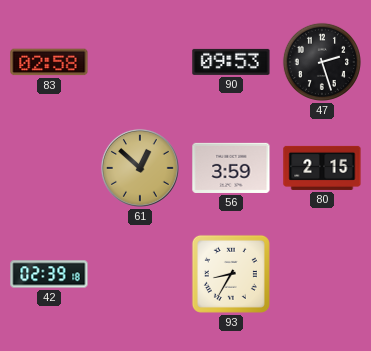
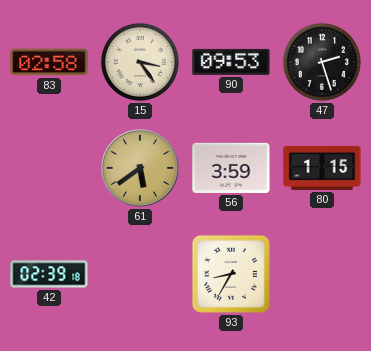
15: none -> 3:24
61: 12:52 -> 5:39
80: 2:15 -> 1:15
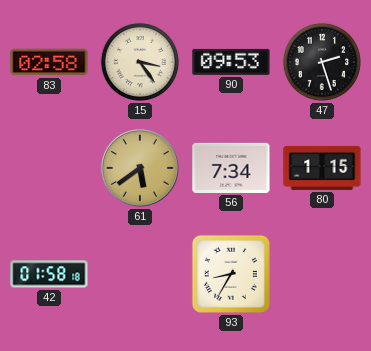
56: 3:59 -> 7:34
42: 02:39 -> 01:58
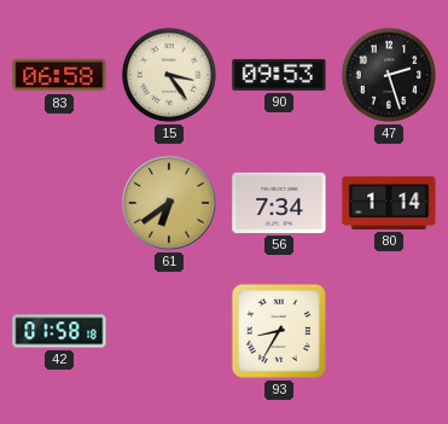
83: 02:58 -> 06:58
61: 5:39 -> 6:39
80: 1:15 -> 1:14
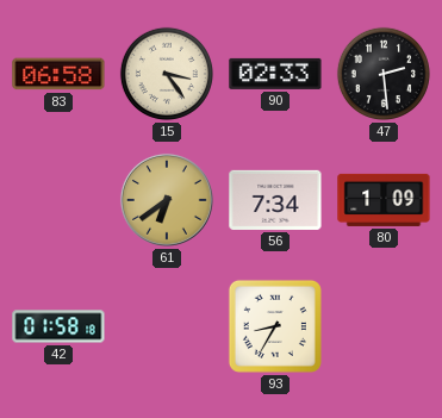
90: 09:53 -> 02:33
47: 2:27 -> 2:29
80: 1:14 -> 1:09
